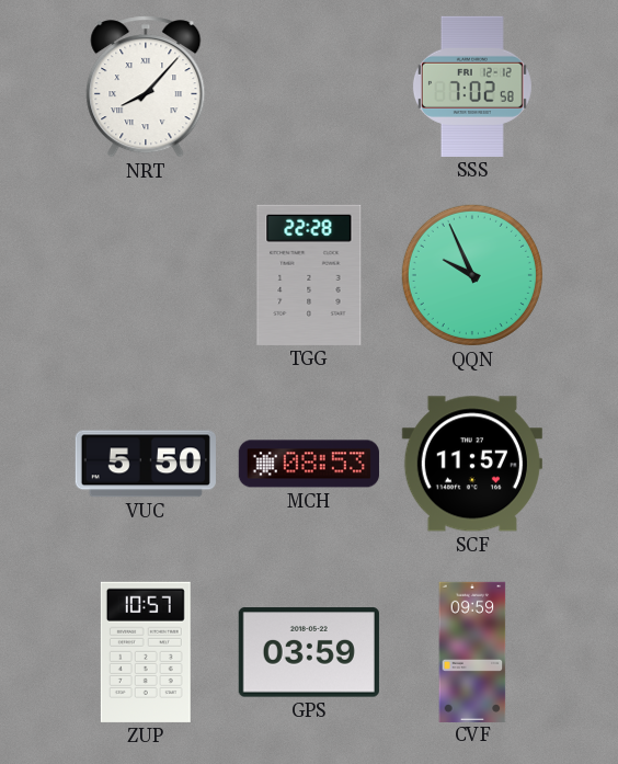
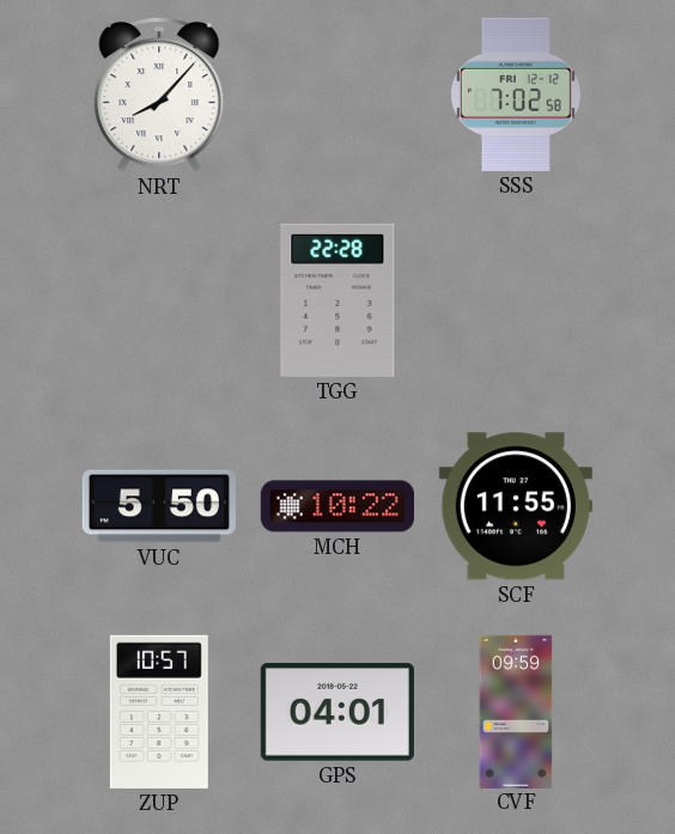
QQN: 9:56 -> none
MCH: 08:53 -> 10:22
SCF: 11:57 -> 11:55
GPS: 03:59 -> 04:01
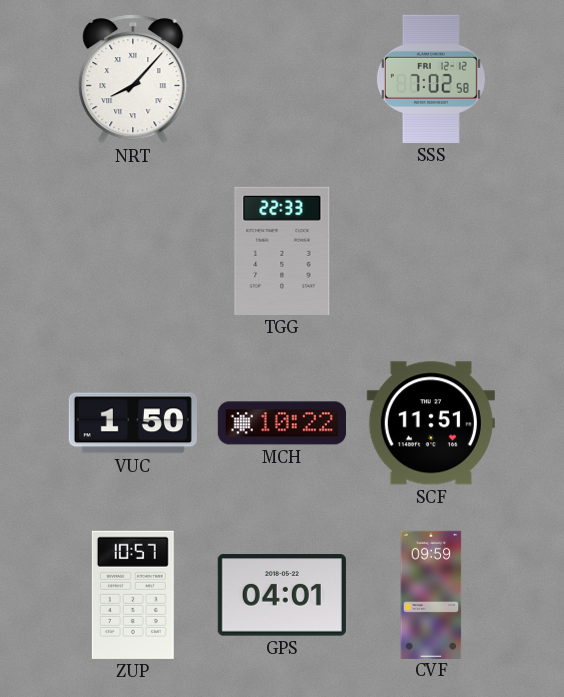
TGG: 22:28 -> 22:33
VUC: 5:50 -> 1:50
SCF: 11:55 -> 11:51
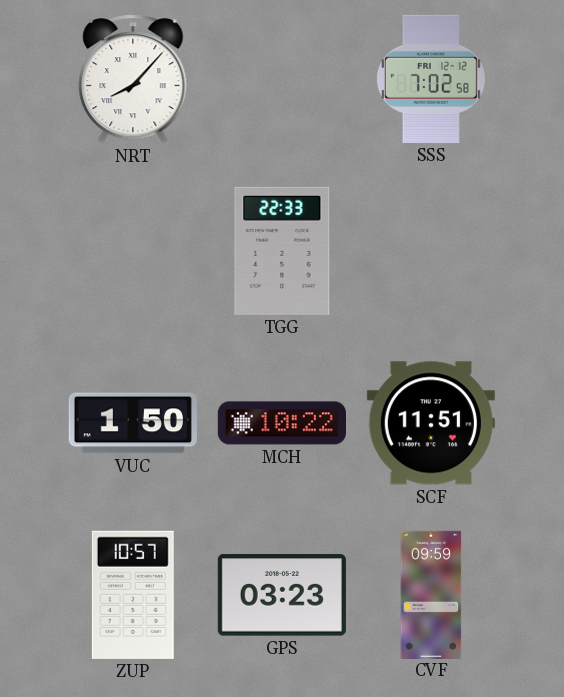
GPS: 04:01 -> 03:23
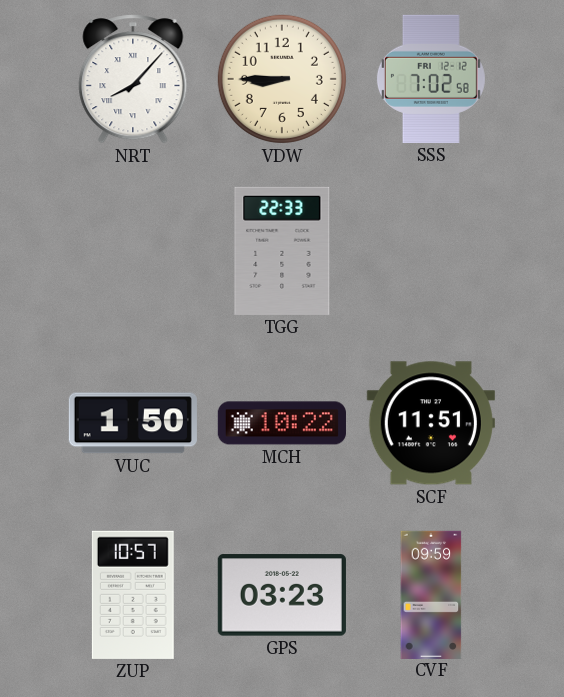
VDW: none -> 8:45
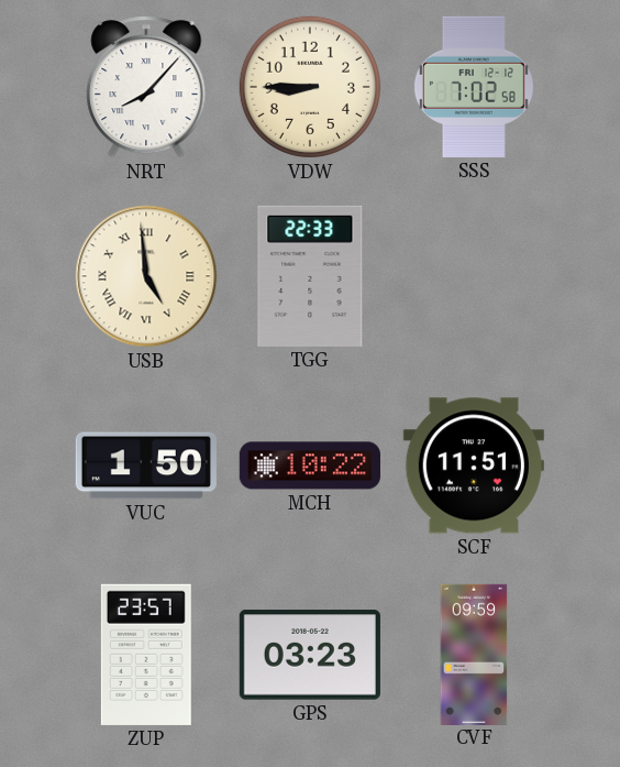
USB: none -> 4:59
ZUP: 10:57 -> 23:57
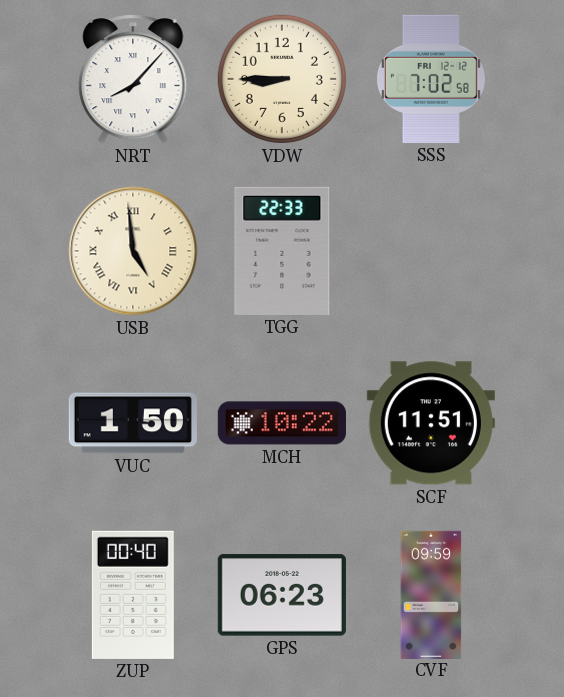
ZUP: 23:57 -> 00:40
GPS: 03:23 -> 06:23
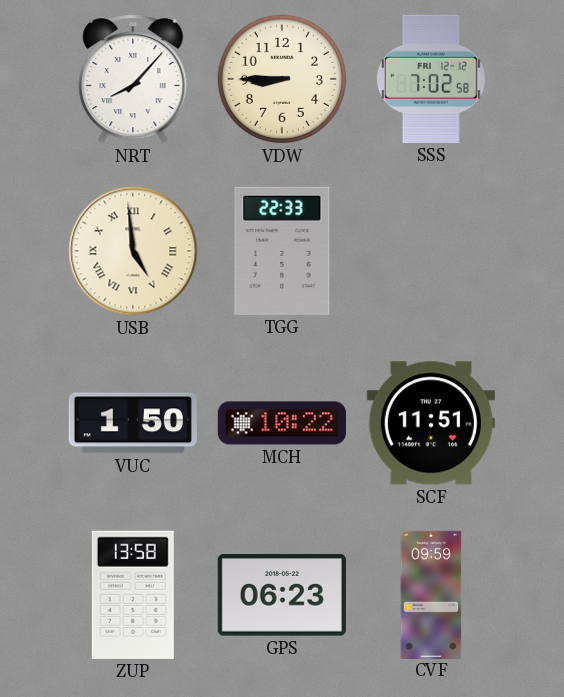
ZUP: 00:40 -> 13:58
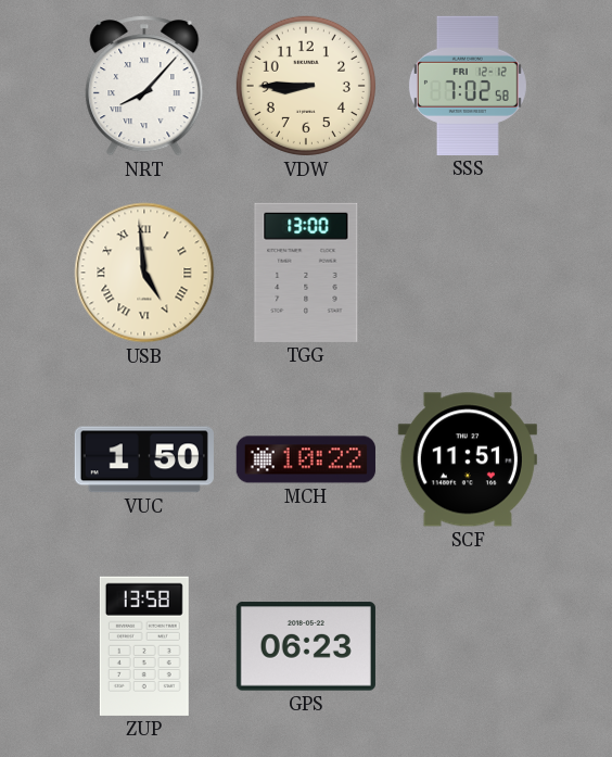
TGG: 22:33 -> 13:00
CVF: 09:59 -> none
